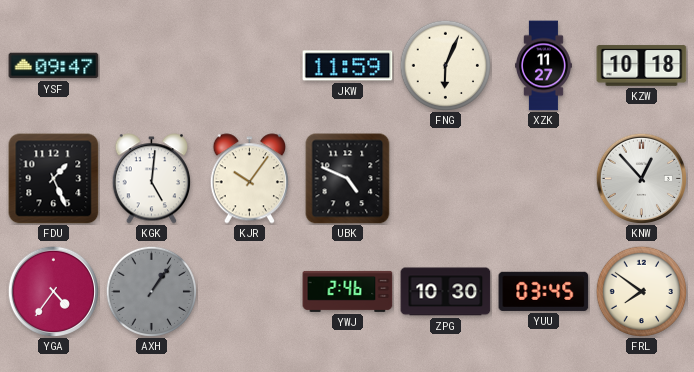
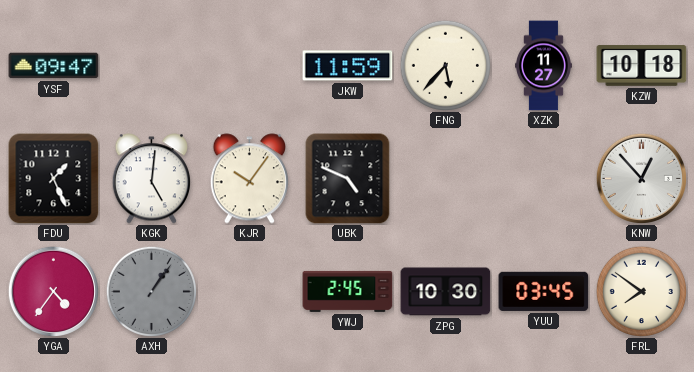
FNG: 6:04 -> 5:37
YWJ: 2:46 -> 2:45
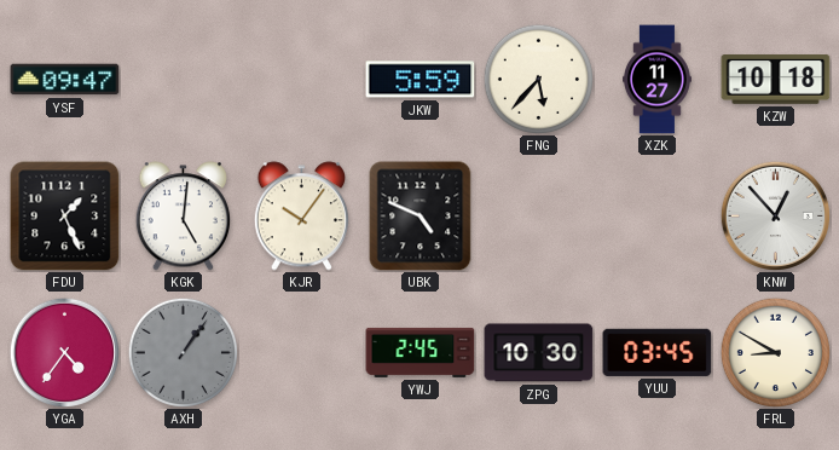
JKW: 11:59 -> 5:59
FRL: 7:51 -> 8:50
